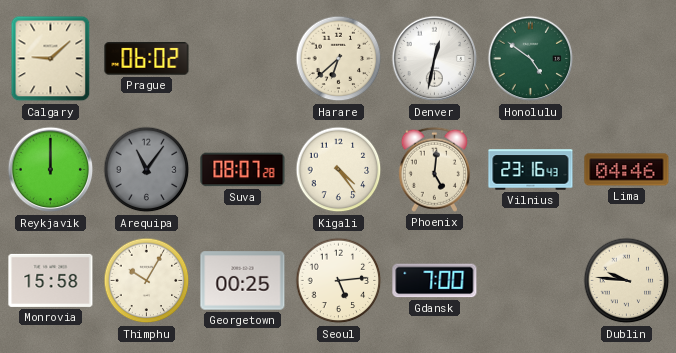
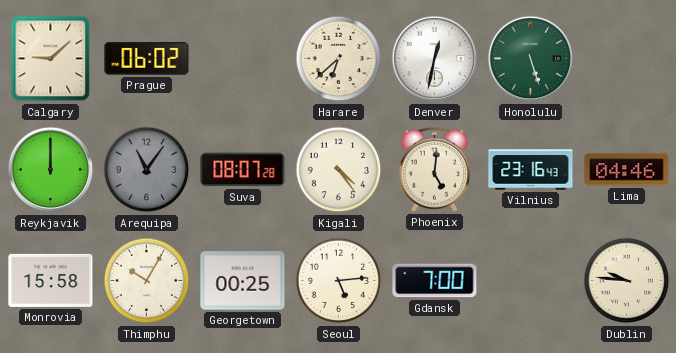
Honolulu: 4:51 -> 5:27
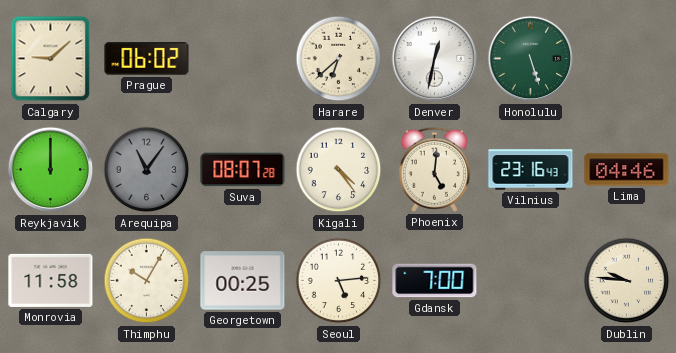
Monrovia: 15:58 -> 11:58
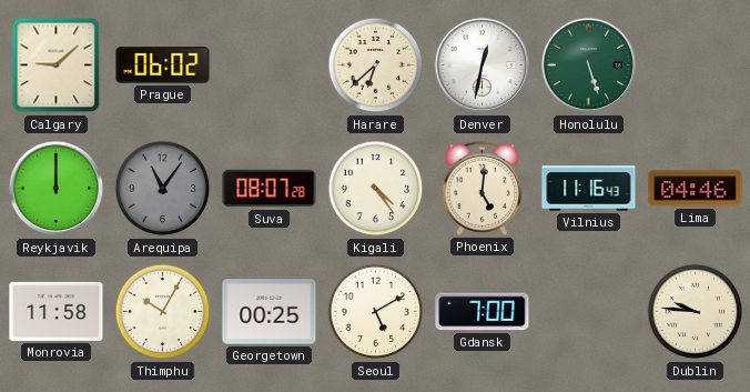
Vilnius: 23:16 -> 11:16
Seoul: 5:14 -> 5:10
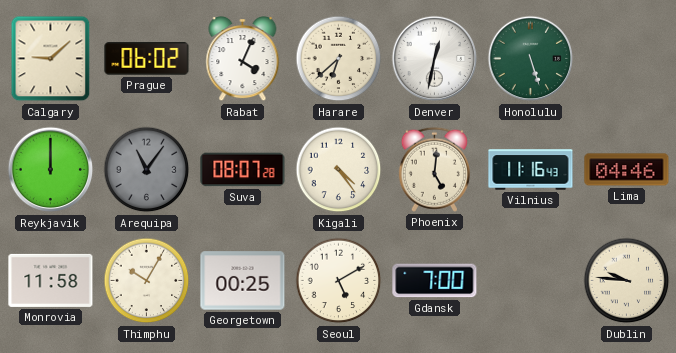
Rabat: none -> 4:04
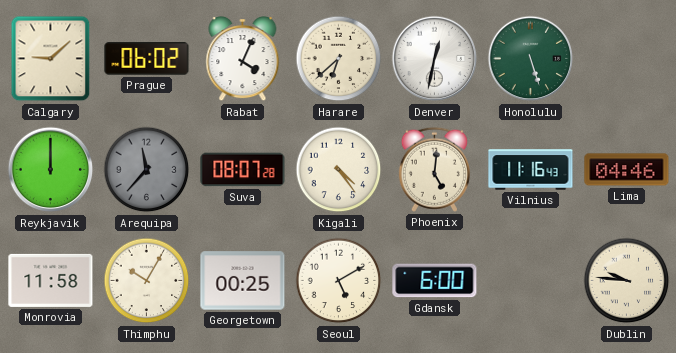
Arequipa: 11:06 -> 11:37
Gdansk: 7:00 -> 6:00
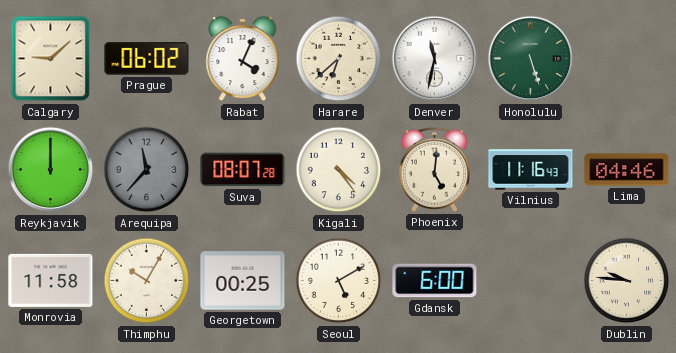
Denver: 12:32 -> 11:32
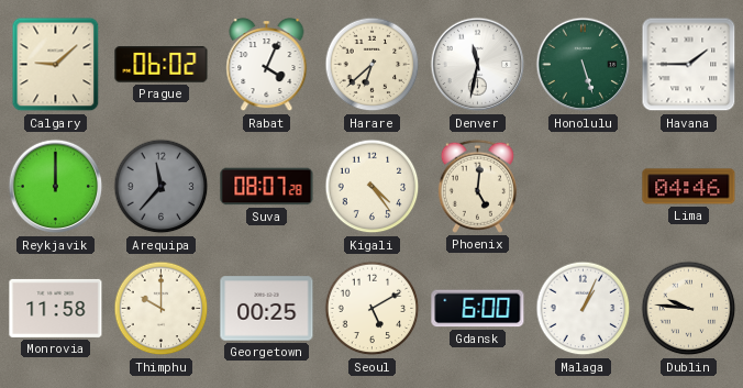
Havana: none -> 1:45
Vilnius: 11:16 -> none
Thimphu: 10:05 -> 10:00
Malaga: none -> 1:04
